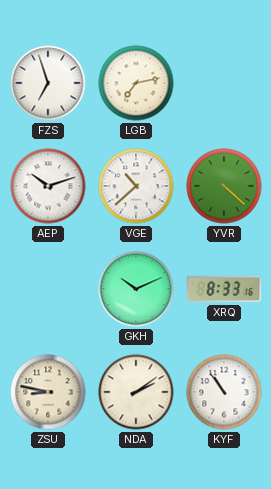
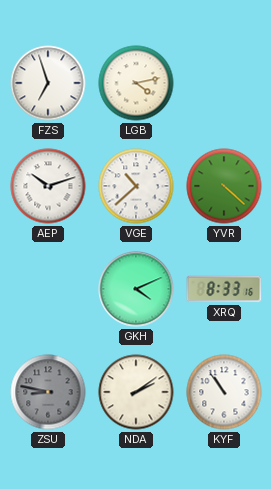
LGB: 7:13 -> 4:13
GKH: 10:11 -> 4:11
ZSU dial: cream -> grey
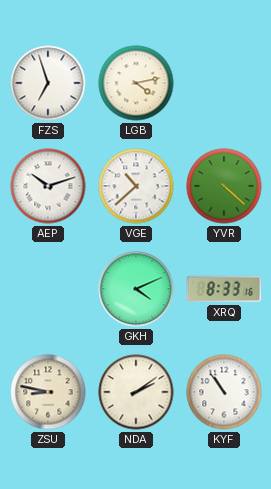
ZSU dial: grey -> cream
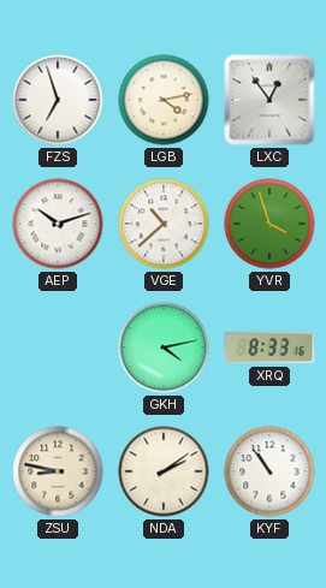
LXC: none -> 12:54
YVR: 4:22 -> 3:57
GKH: 4:11 -> 4:13
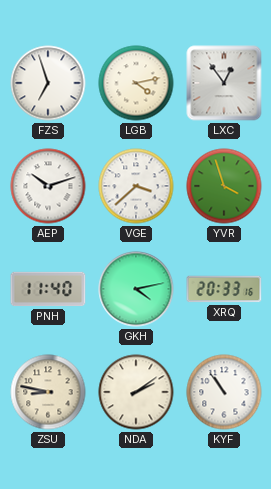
VGE: 10:38 -> 3:38
PNH: none -> 11:40
XRQ: 8:33 -> 20:33
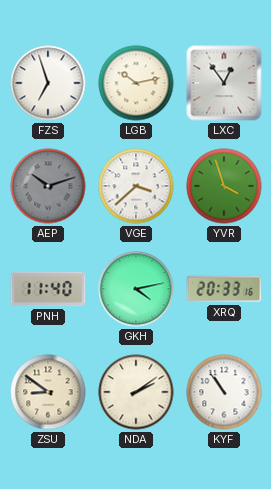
LGB: 4:13 -> 10:13
AEP dial: white -> grey
ZSU: 8:47 -> 8:51
